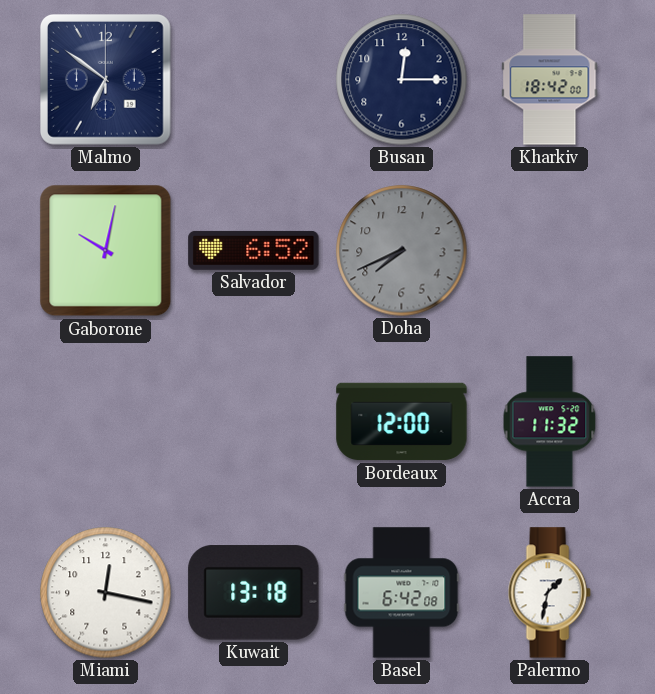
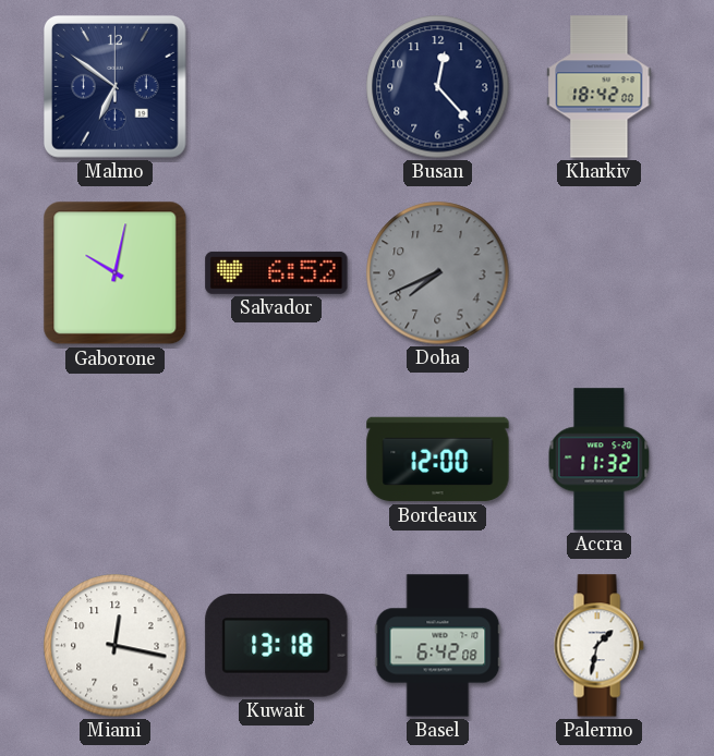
Busan: 12:15 -> 12:23
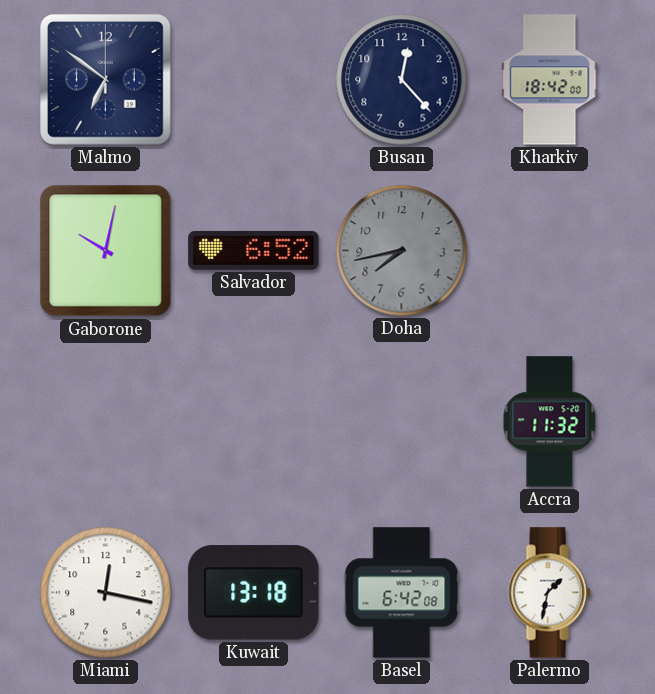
Doha: 7:41 -> 7:43
Bordeaux: 12:00 -> none
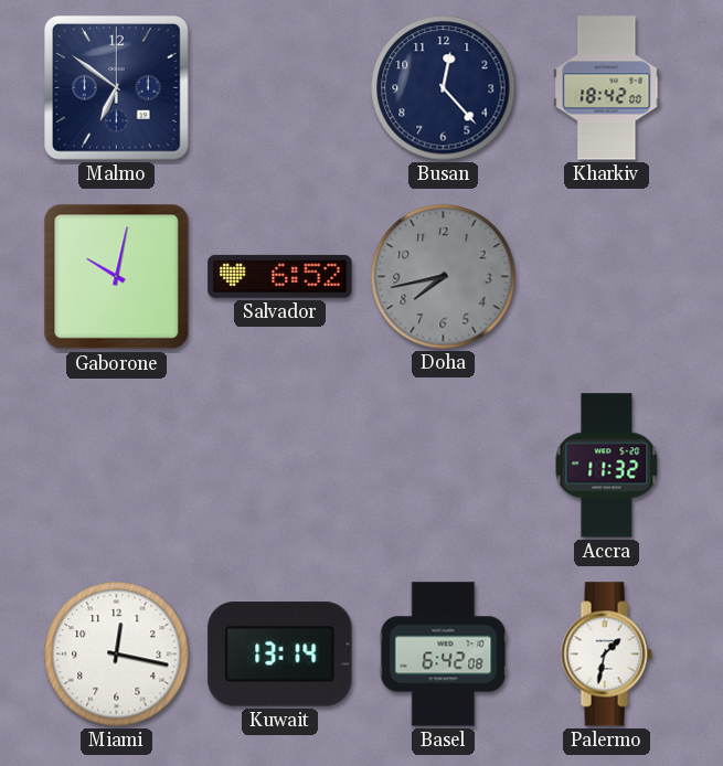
Kuwait: 13:18 -> 13:14
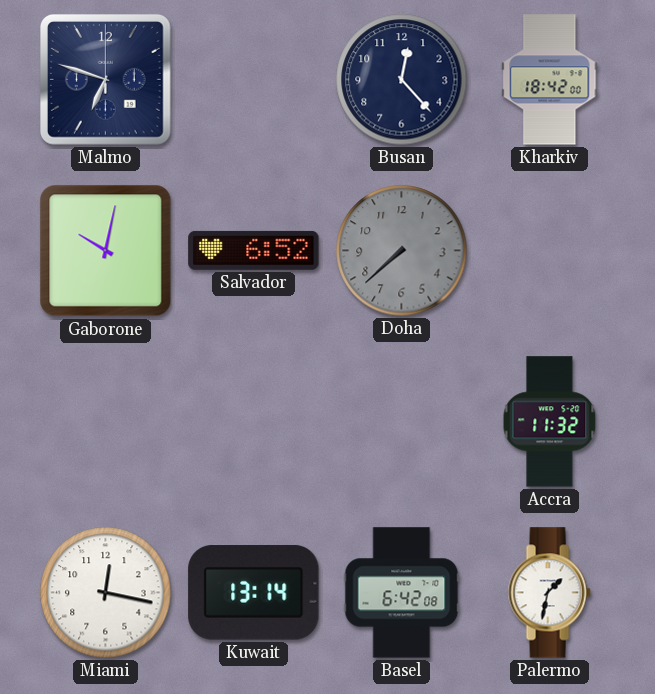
Malmo: 6:51 -> 6:48
Doha: 7:43 -> 7:38
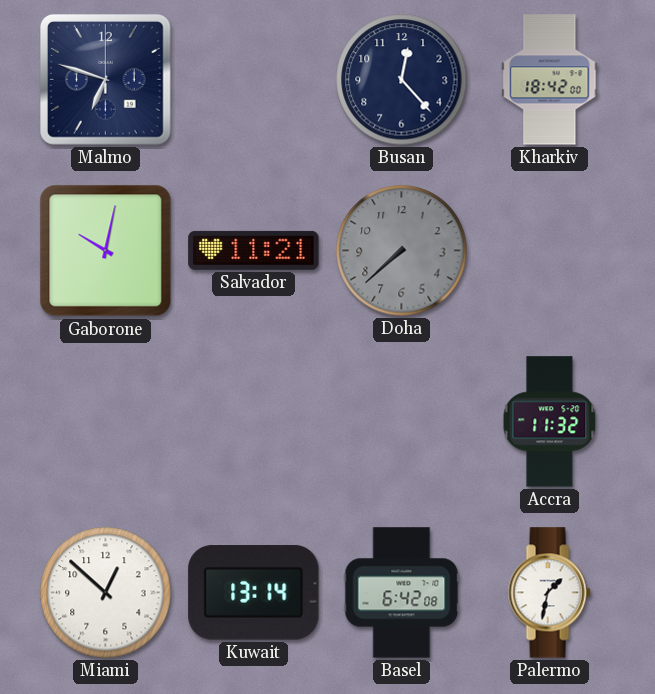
Salvador: 6:52 -> 11:21
Miami: 12:17 -> 12:52
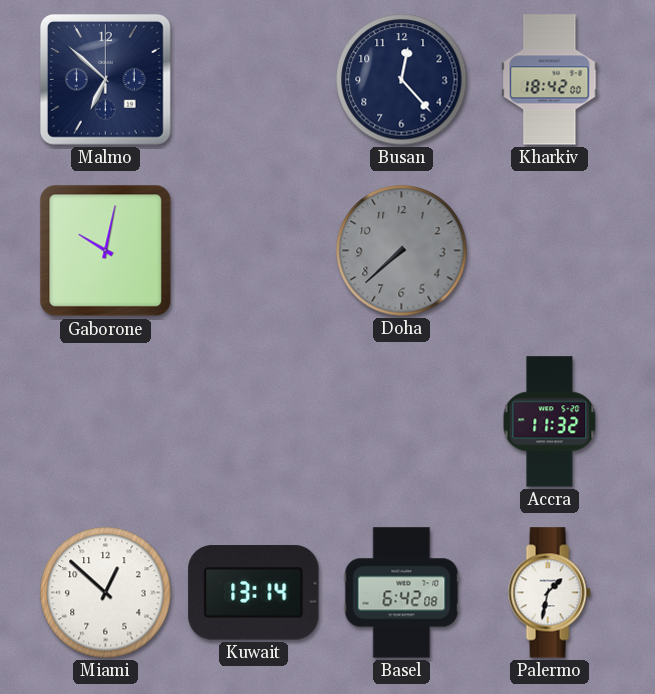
Malmo: 6:48 -> 6:52
Salvador: 11:21 -> none
